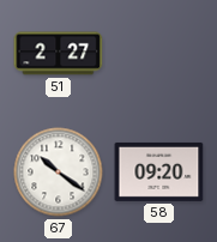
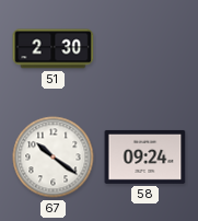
51: 2:27 -> 2:30
58: 09:20 -> 09:24
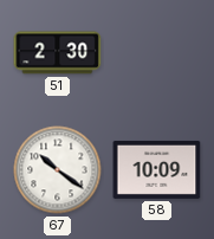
58: 09:24 -> 10:09
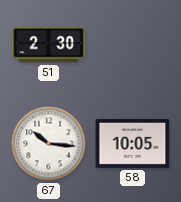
67: 10:21 -> 10:16
58: 10:09 -> 10:05
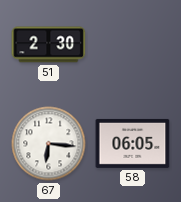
67: 10:16 -> 6:16
58: 10:05 -> 06:05
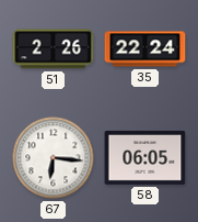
51: 2:30 -> 2:26
35: none -> 22:24
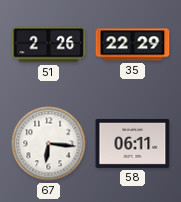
35: 22:24 -> 22:29
58: 06:05 -> 06:11
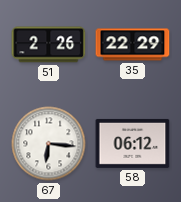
58: 06:11 -> 06:12
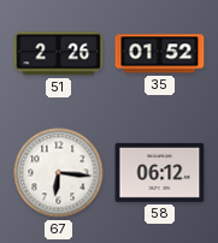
35: 22:29 -> 01:52
